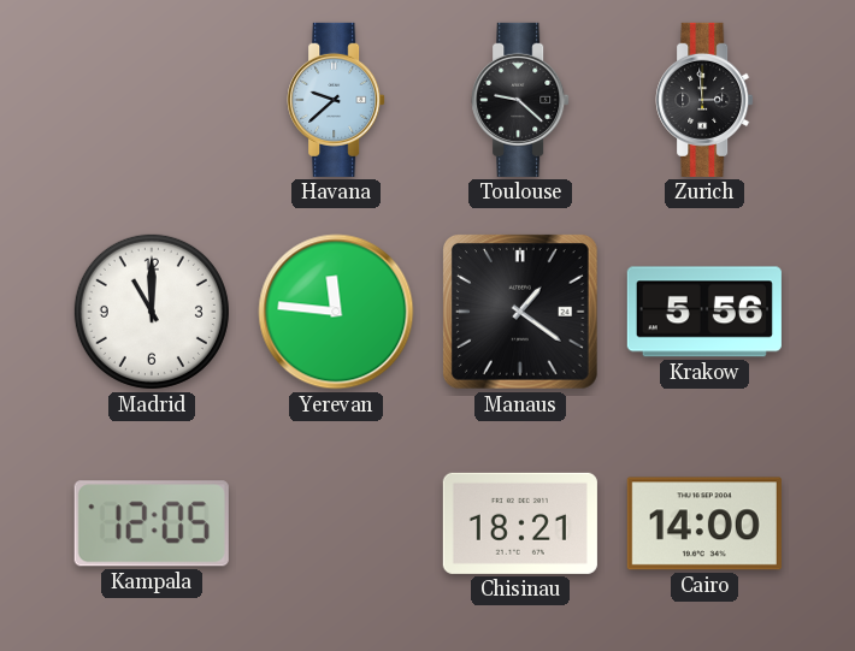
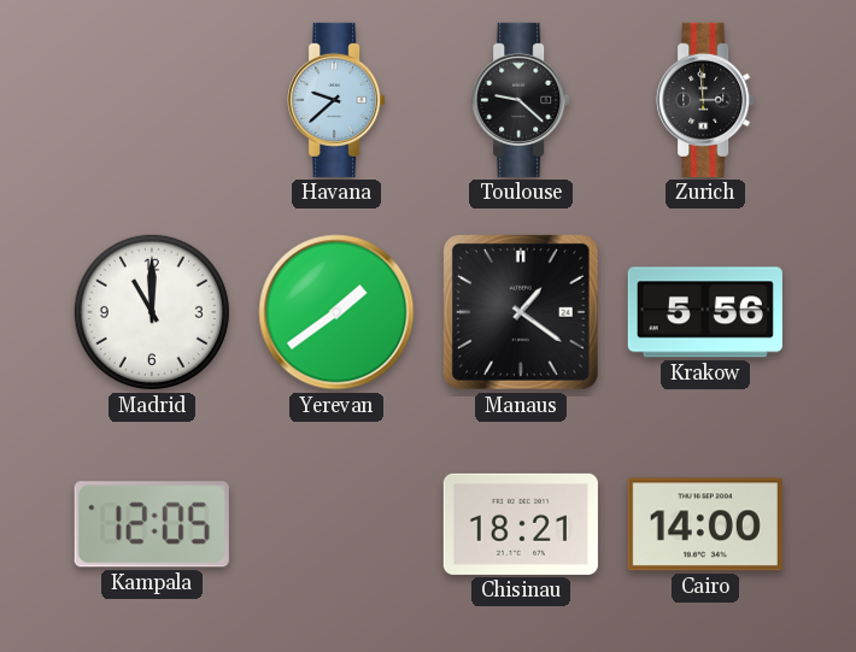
Yerevan: 11:46 -> 1:39
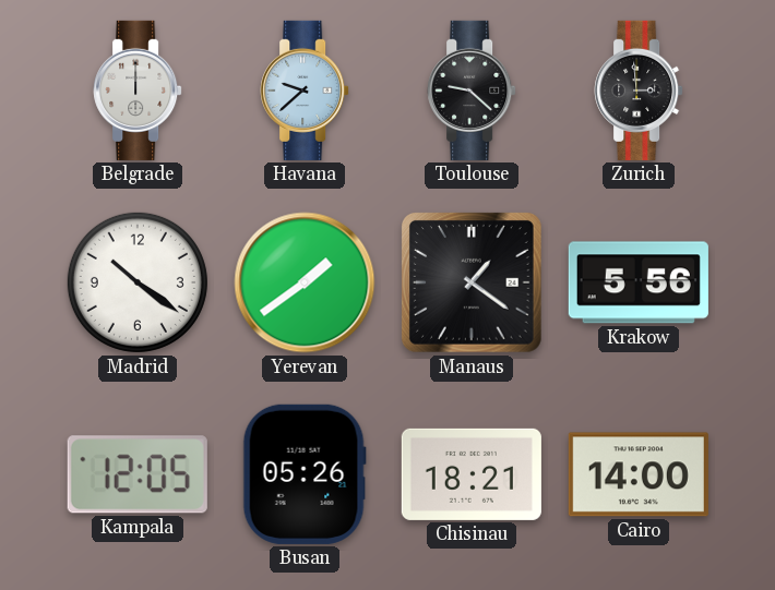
Belgrade: none -> 12:00
Madrid: 11:00 -> 10:21
Busan: none -> 05:26
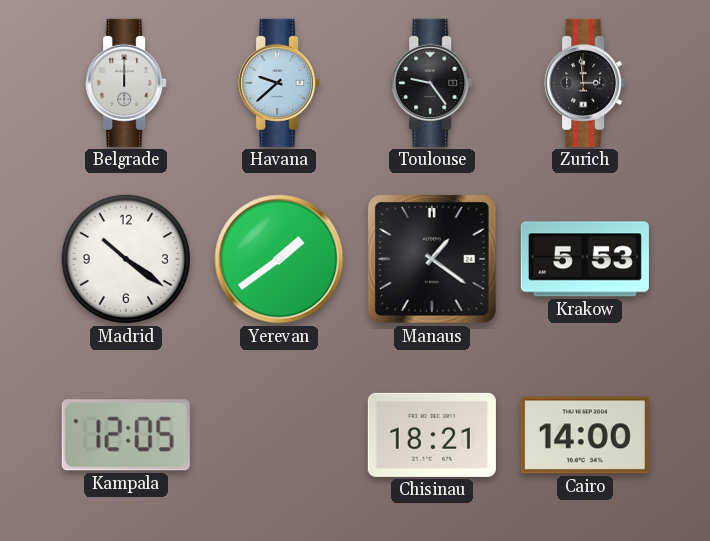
Toulouse: 9:22 -> 9:24
Krakow: 5:56 -> 5:53
Busan: 05:26 -> none
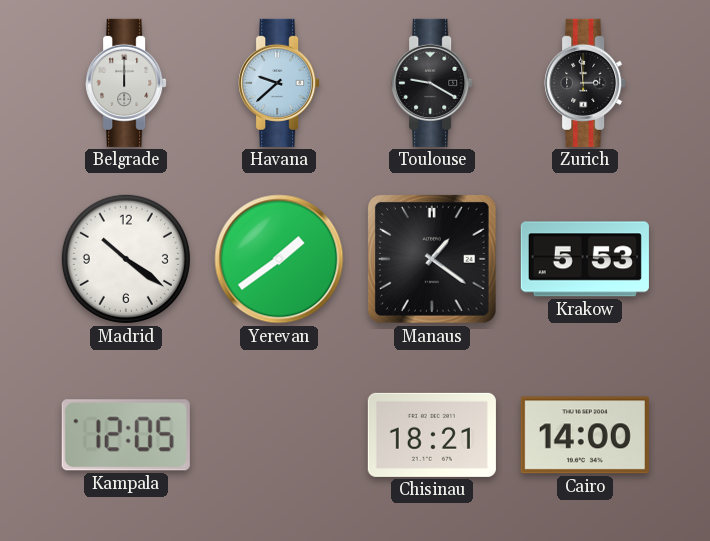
Toulouse: 9:24 -> 9:20
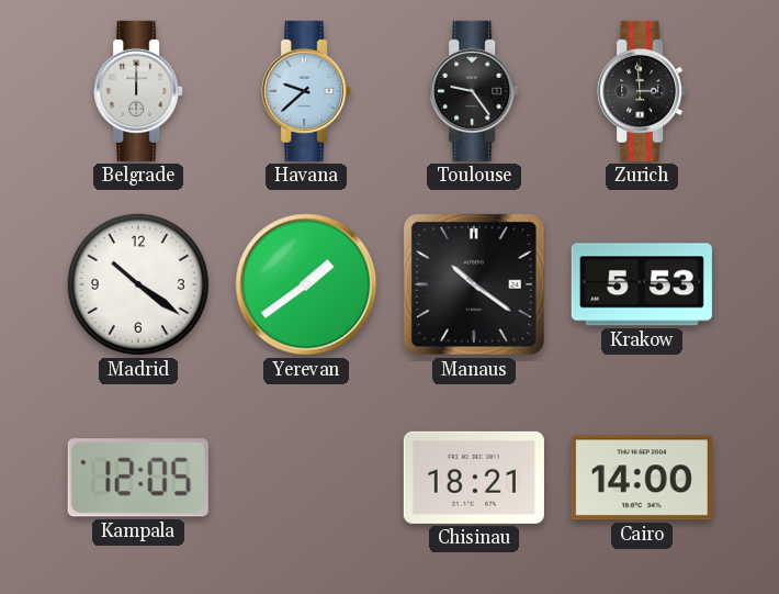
Toulouse: 9:20 -> 9:24
Manaus: 1:21 -> 10:21
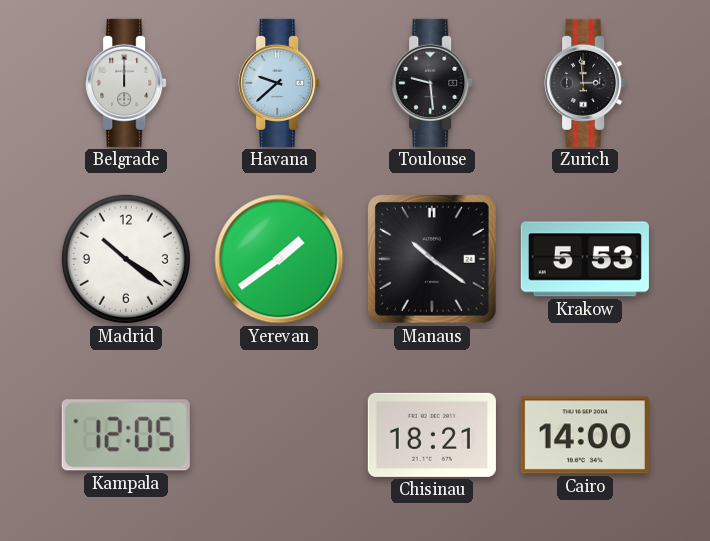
Toulouse: 9:24 -> 9:29
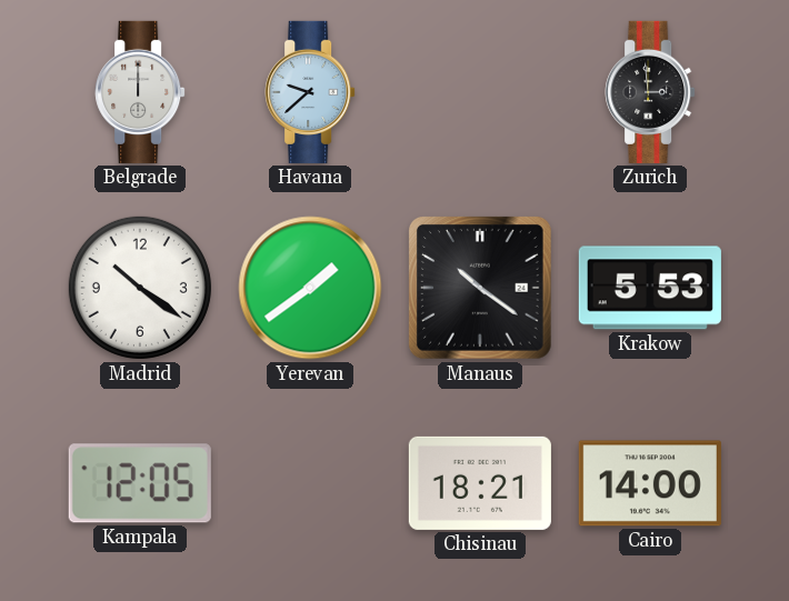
Toulouse: 9:29 -> none
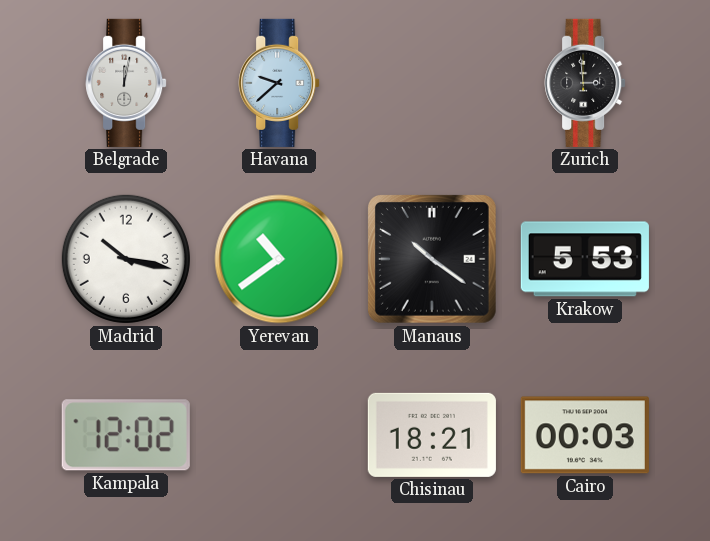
Belgrade: 12:00 -> 12:02
Madrid: 10:21 -> 10:17
Yerevan: 1:39 -> 10:39
Kampala: 12:05 -> 12:02
Cairo: 14:00 -> 00:03
